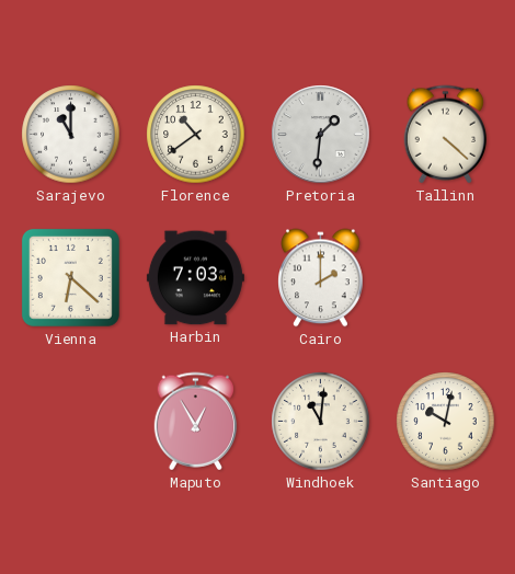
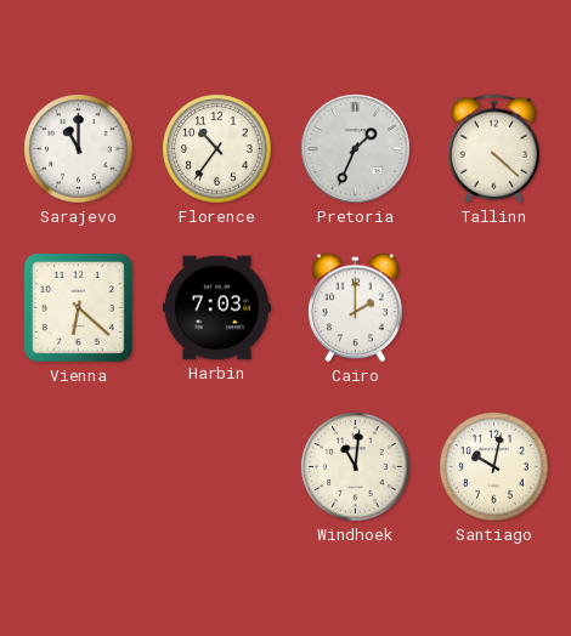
Florence: 10:39 -> 10:36
Pretoria: 1:31 -> 1:34
Maputo: 12:55 -> none
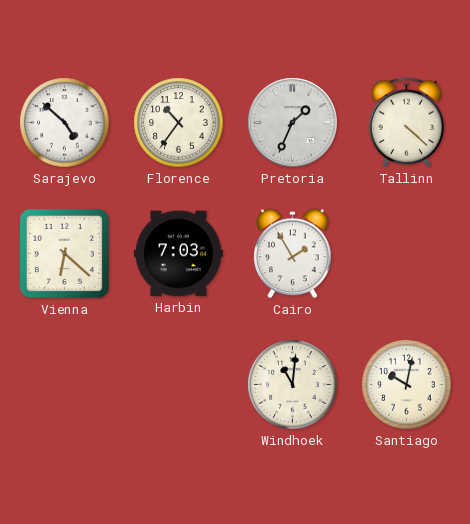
Sarajevo: 11:00 -> 4:52
Cairo: 2:00 -> 1:55
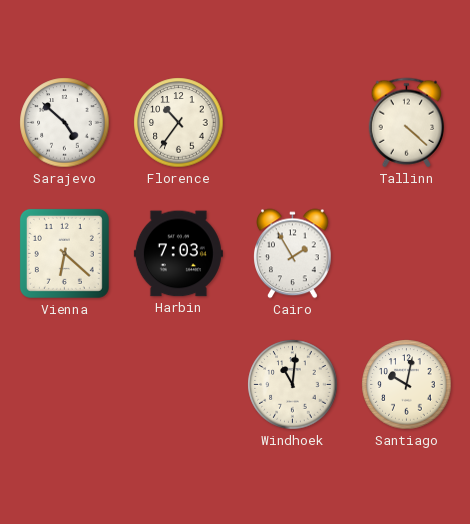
Pretoria: 1:34 -> none
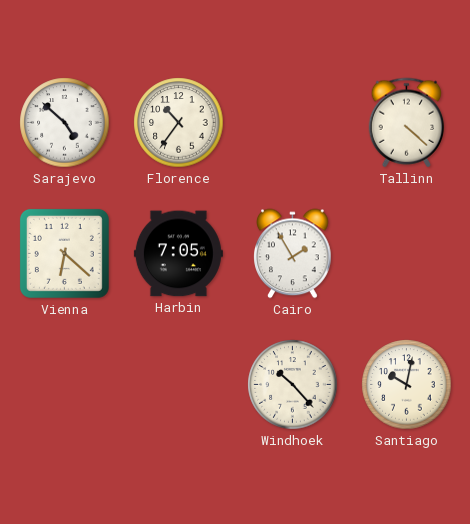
Harbin: 7:03 -> 7:05
Windhoek: 11:01 -> 10:23
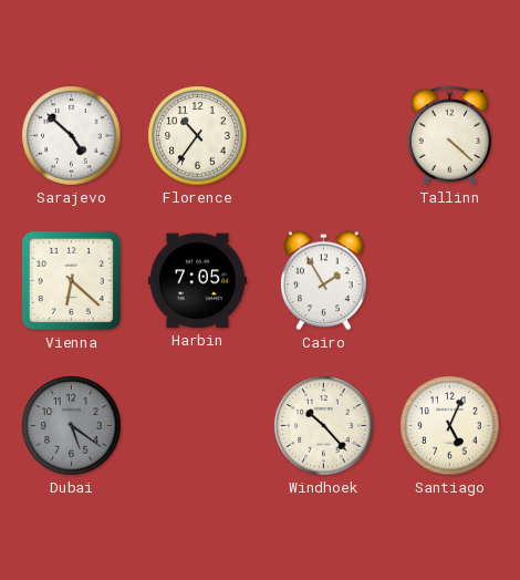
Dubai: none -> 5:21
Santiago: 10:02 -> 5:04
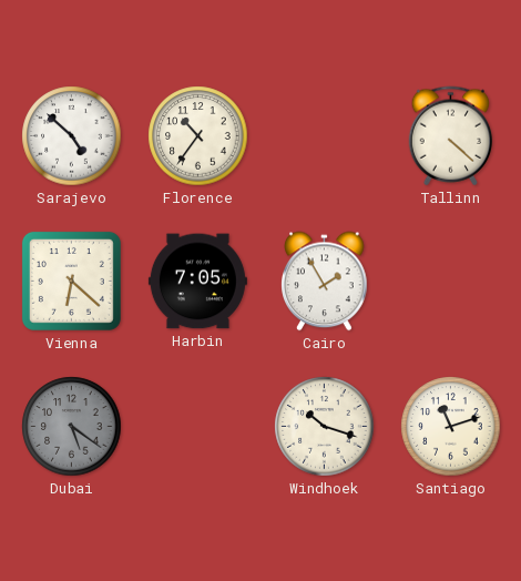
Windhoek: 10:23 -> 10:18
Santiago: 5:04 -> 11:12
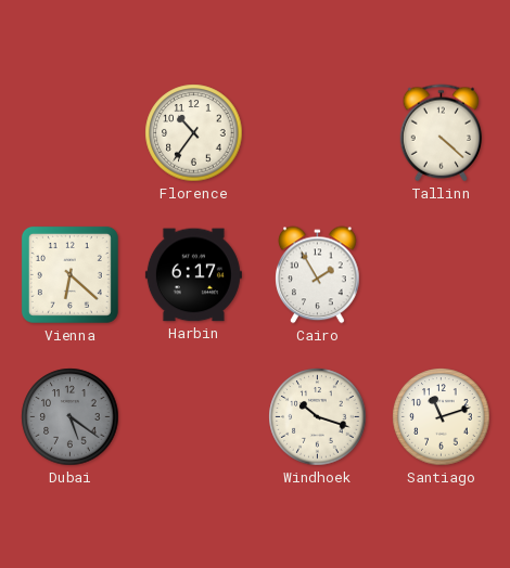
Sarajevo: 4:52 -> none
Harbin: 7:05 -> 6:17
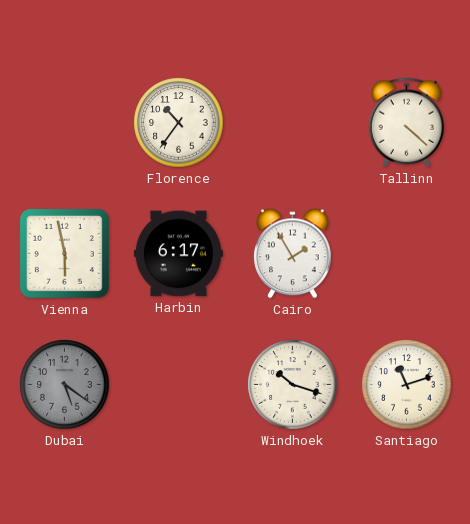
Vienna: 6:22 -> 5:58
